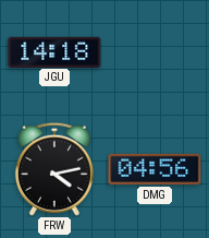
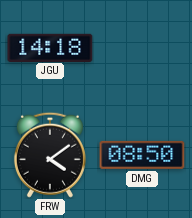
FRW: 4:13 -> 4:09
DMG: 04:56 -> 08:50
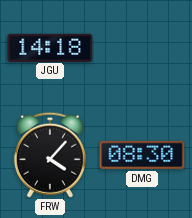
FRW: 4:09 -> 4:07
DMG: 08:50 -> 08:30
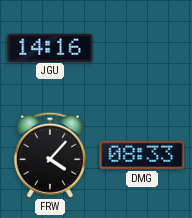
JGU: 14:18 -> 14:16
DMG: 08:30 -> 08:33
